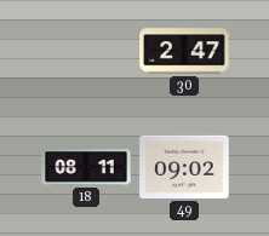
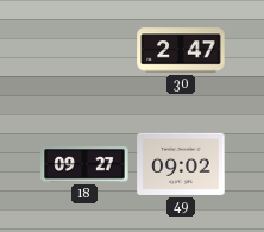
18: 08:11 -> 09:27
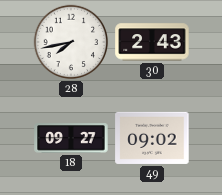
28: none -> 7:43
30: 2:47 -> 2:43
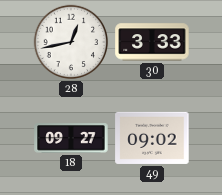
28: 7:43 -> 12:43
30: 2:43 -> 3:33
